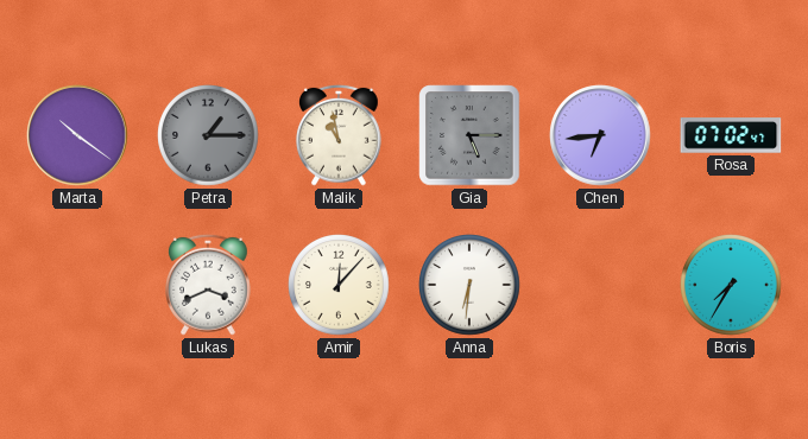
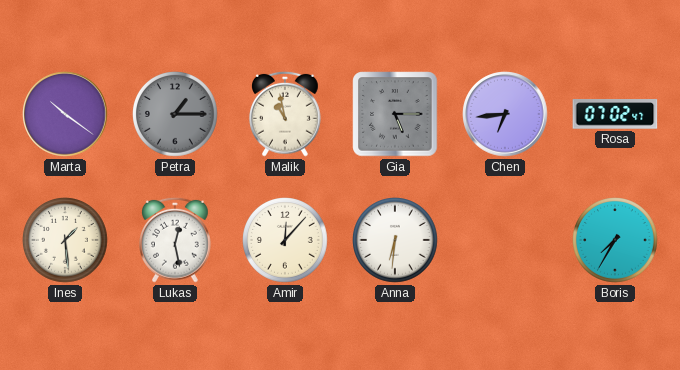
Ines: none -> 1:29
Lukas: 3:41 -> 12:28
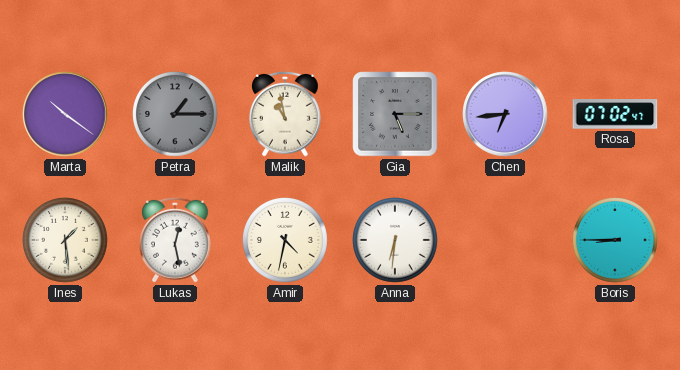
Amir: 12:07 -> 4:32
Boris: 7:35 -> 8:45
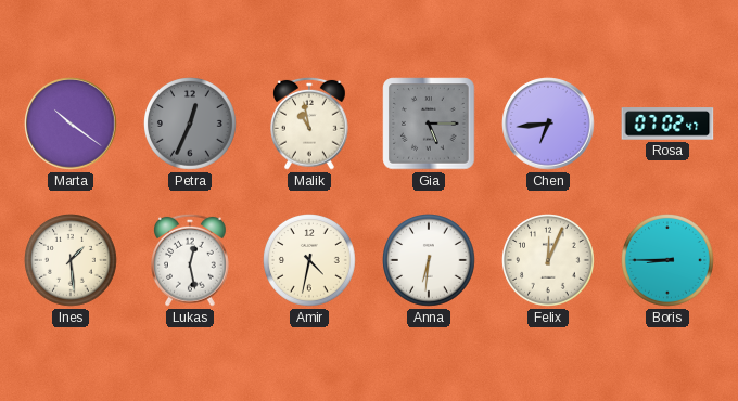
Petra: 1:15 -> 12:34
Felix: none -> 12:04
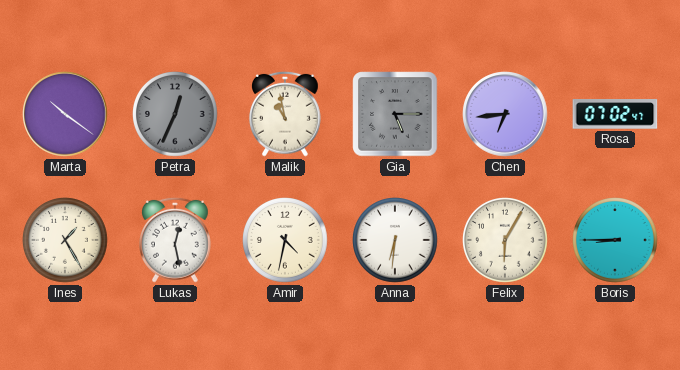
Ines: 1:29 -> 1:25
Felix: 12:04 -> 6:05
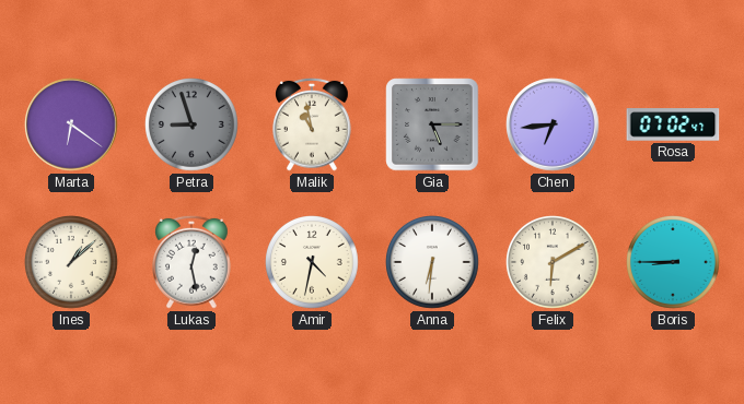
Marta: 10:21 -> 6:21
Petra: 12:34 -> 8:57
Ines: 1:25 -> 1:08
Felix: 6:05 -> 6:10
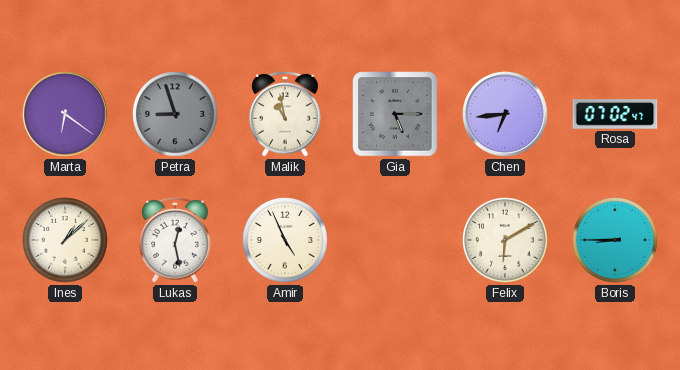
Amir: 4:32 -> 4:56
Anna: 6:31 -> none
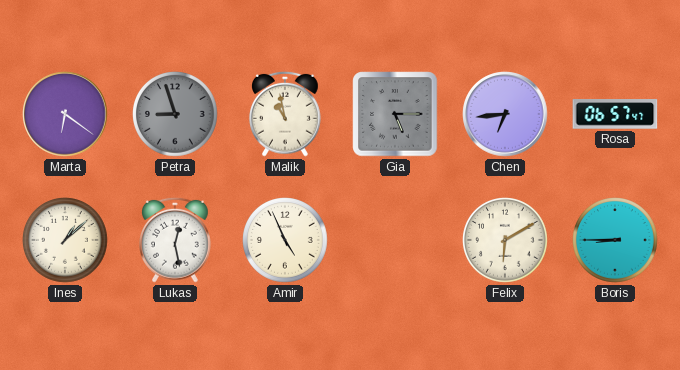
Rosa: 07:02 -> 06:57
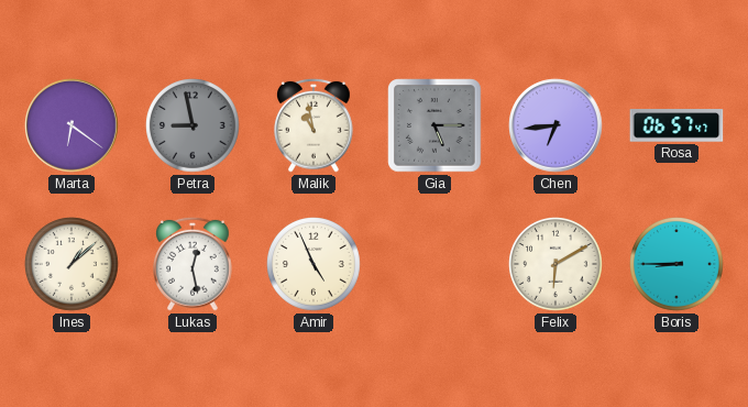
Petra: 8:57 -> 8:58
